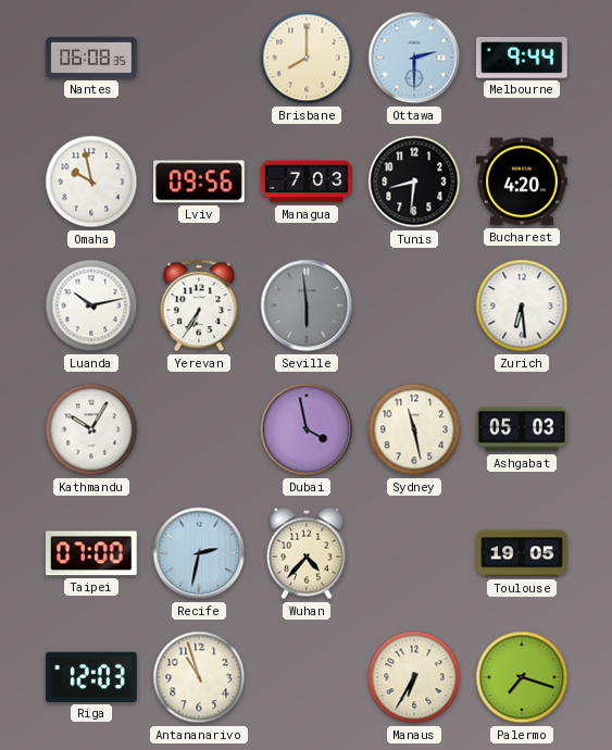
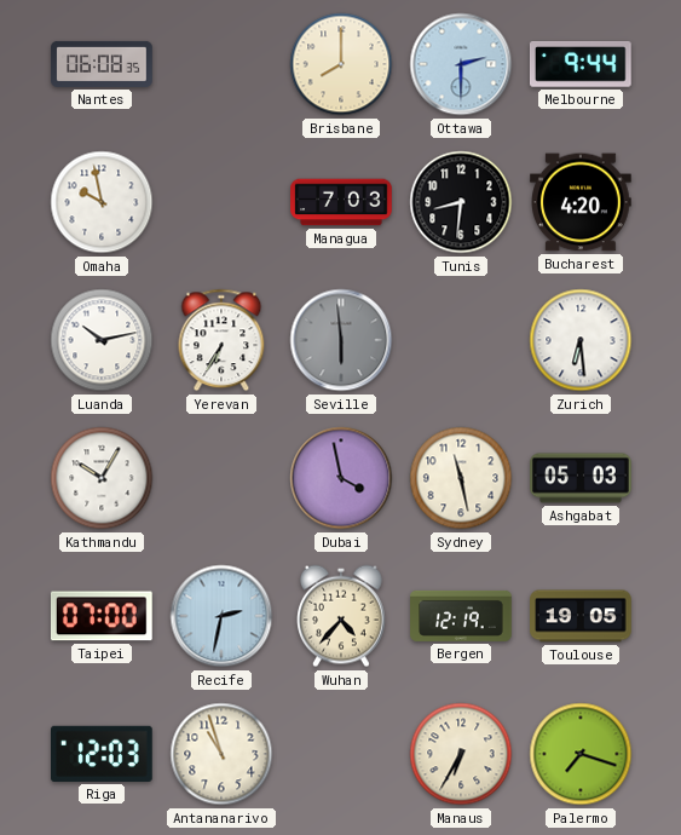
Lviv: 09:56 -> none
Bergen: none -> 12:19
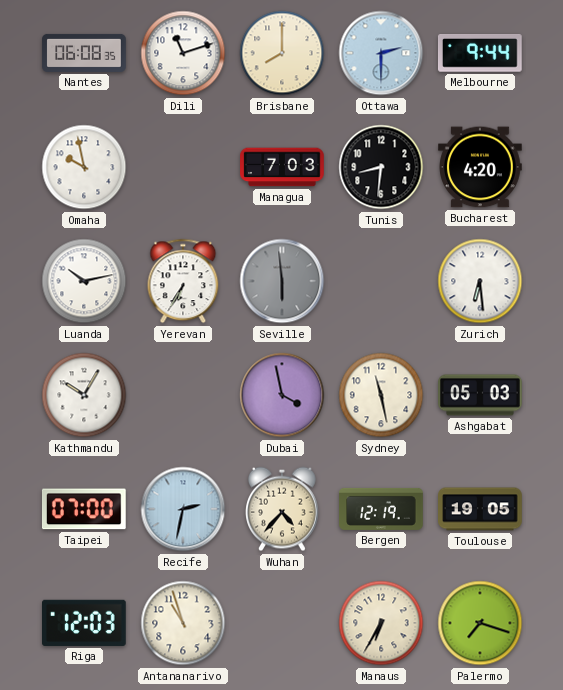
Dili: none -> 11:12
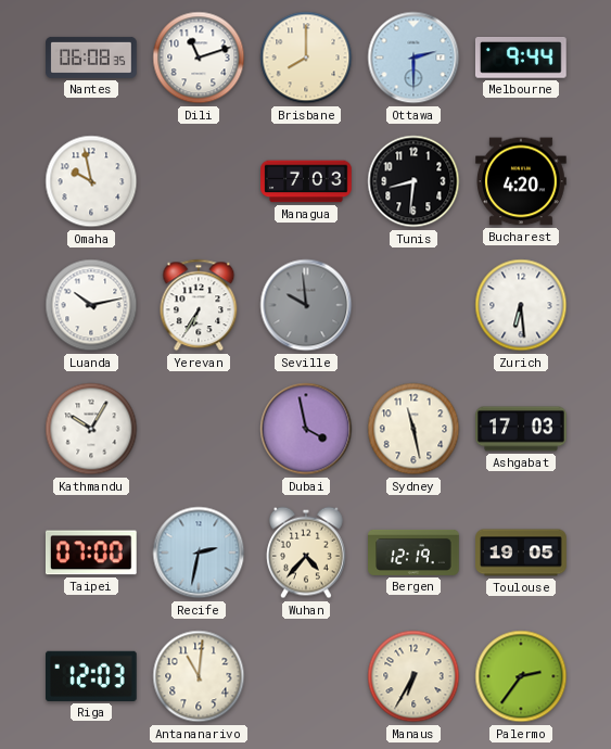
Seville: 5:59 -> 9:59
Ashgabat: 05:03 -> 17:03
Antananarivo: 10:57 -> 11:01
Palermo: 7:18 -> 2:36
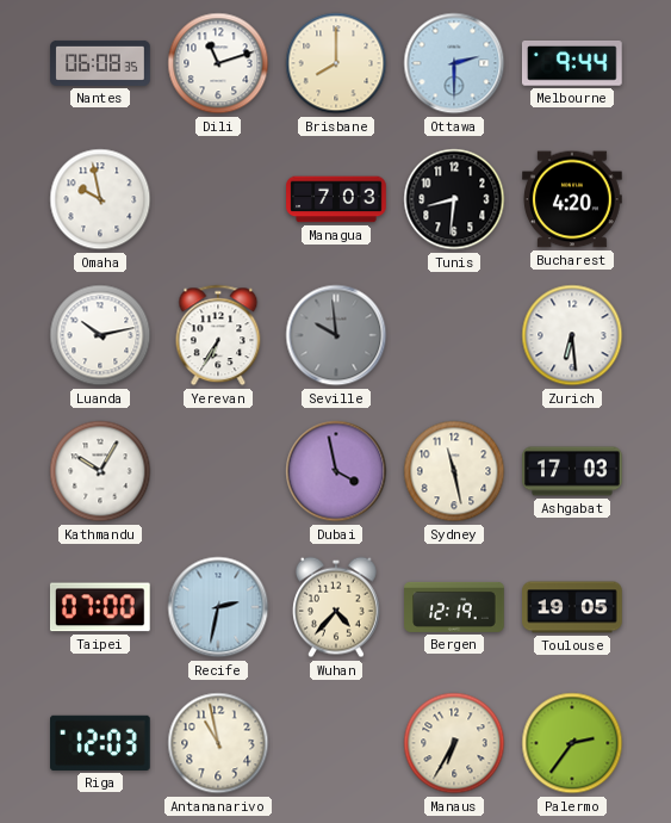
Antananarivo: 11:01 -> 10:58
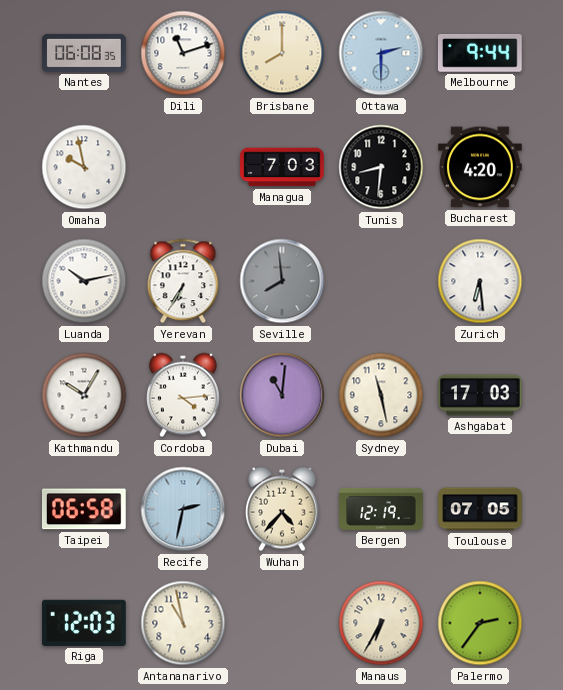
Seville: 9:59 -> 7:59
Cordoba: none -> 4:14
Dubai: 3:58 -> 11:01
Taipei: 07:00 -> 06:58
Toulouse: 19:05 -> 07:05
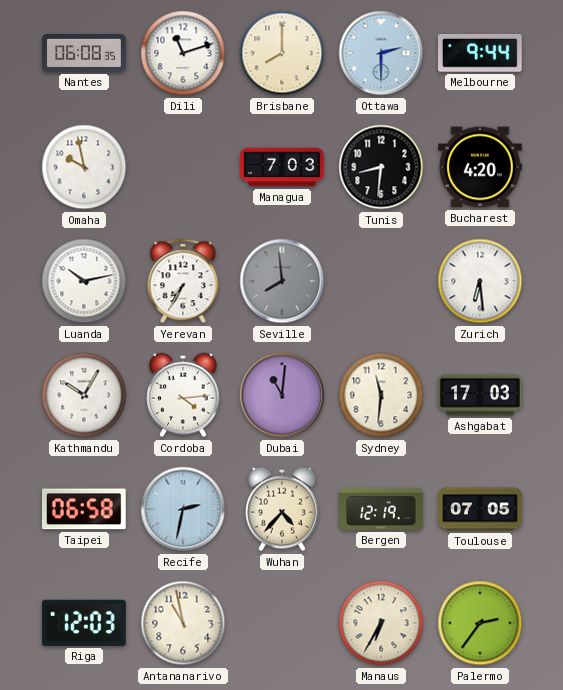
Yerevan: 6:35 -> 7:35
Sydney: 11:28 -> 11:31
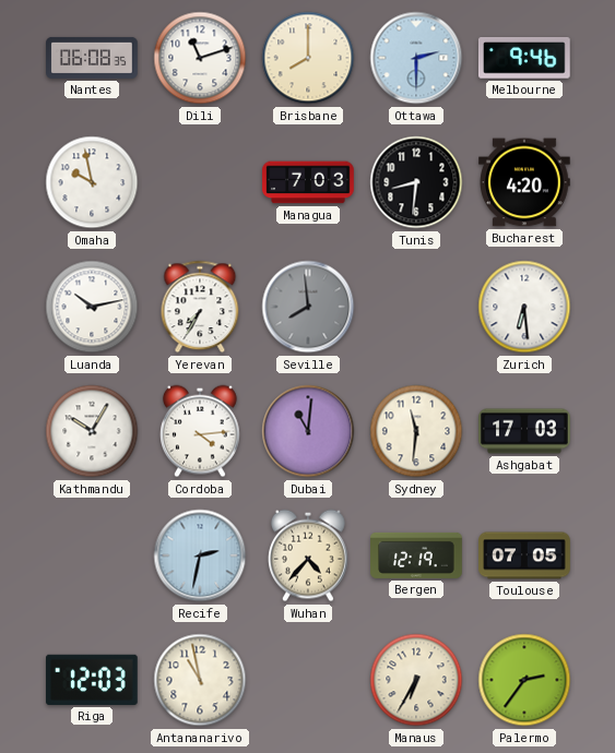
Melbourne: 9:44 -> 9:46
Taipei: 06:58 -> none
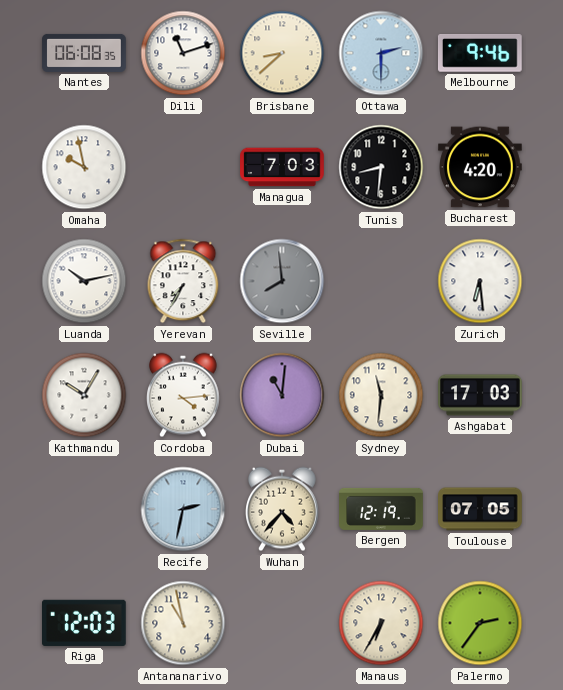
Brisbane: 8:00 -> 8:38
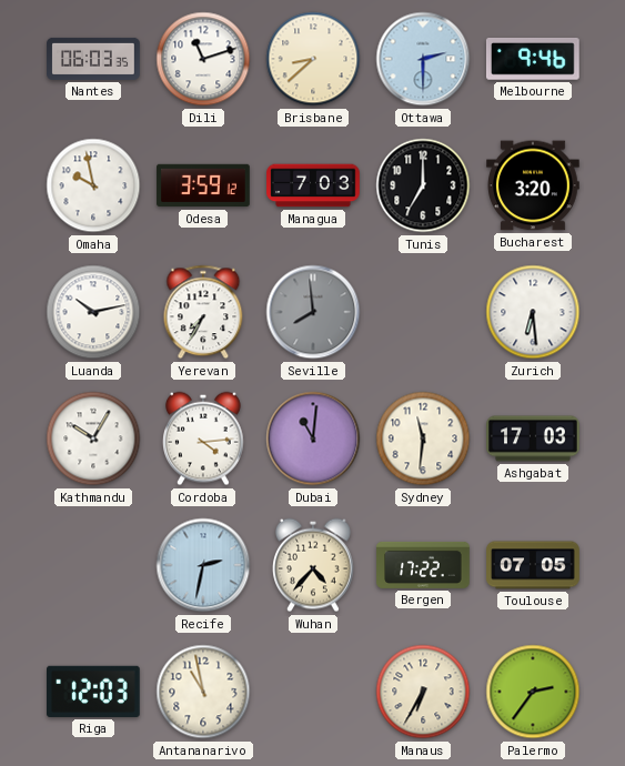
Nantes: 06:08 -> 06:03
Odesa: none -> 3:59
Tunis: 8:31 -> 7:00
Bucharest: 4:20 -> 3:20
Bergen: 12:19 -> 17:22
